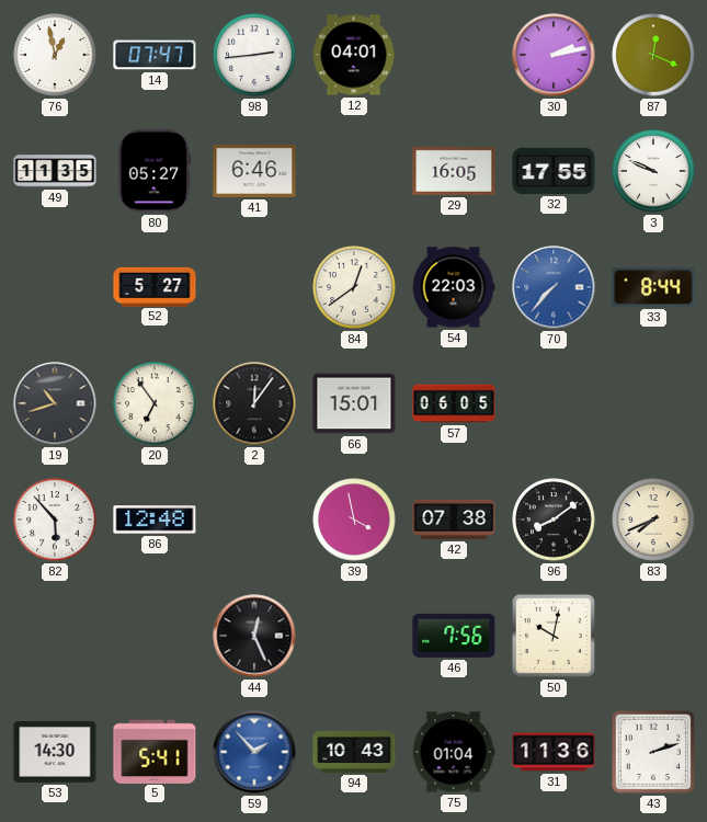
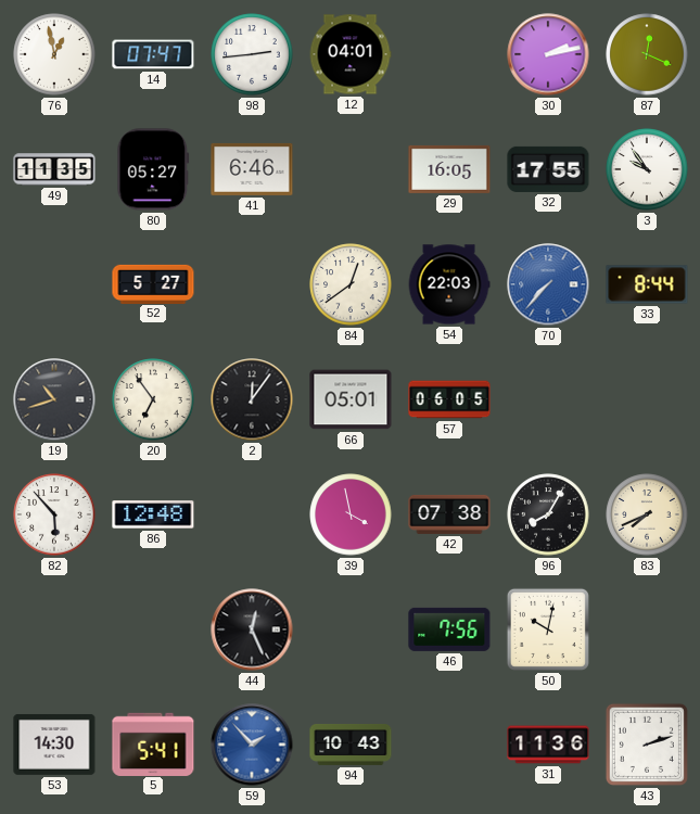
3: 9:49 -> 9:54
66: 15:01 -> 05:01
96: 8:09 -> 8:05
75: 01:04 -> none
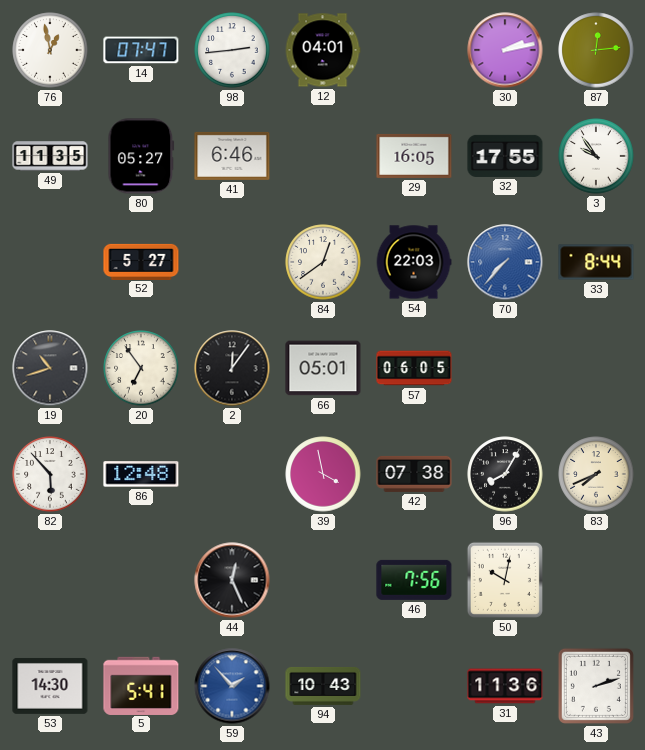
87: 12:19 -> 12:14
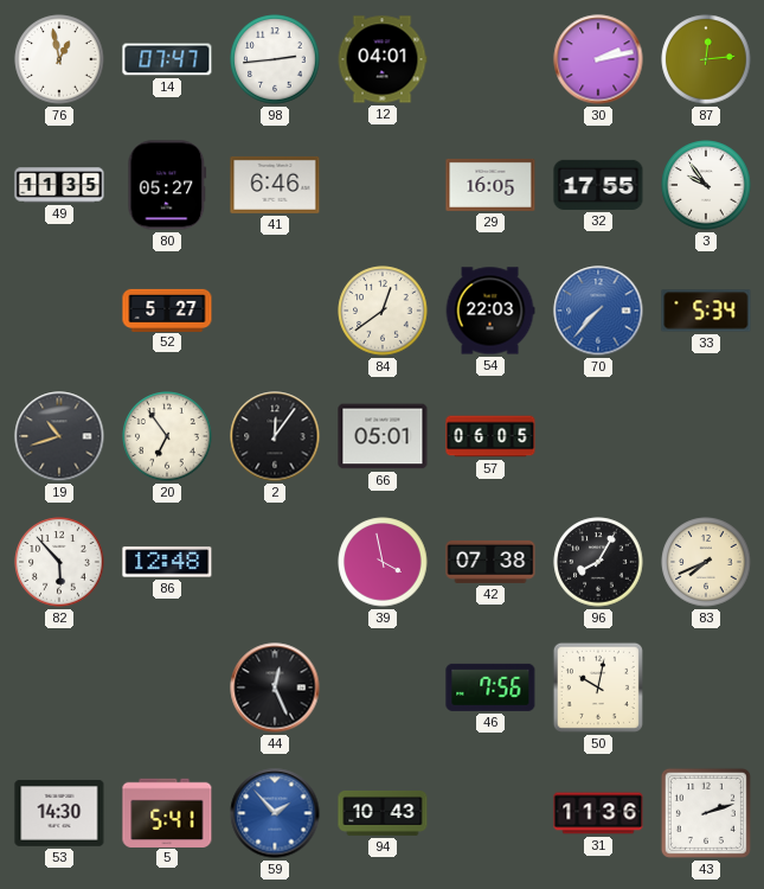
33: 8:44 -> 5:34
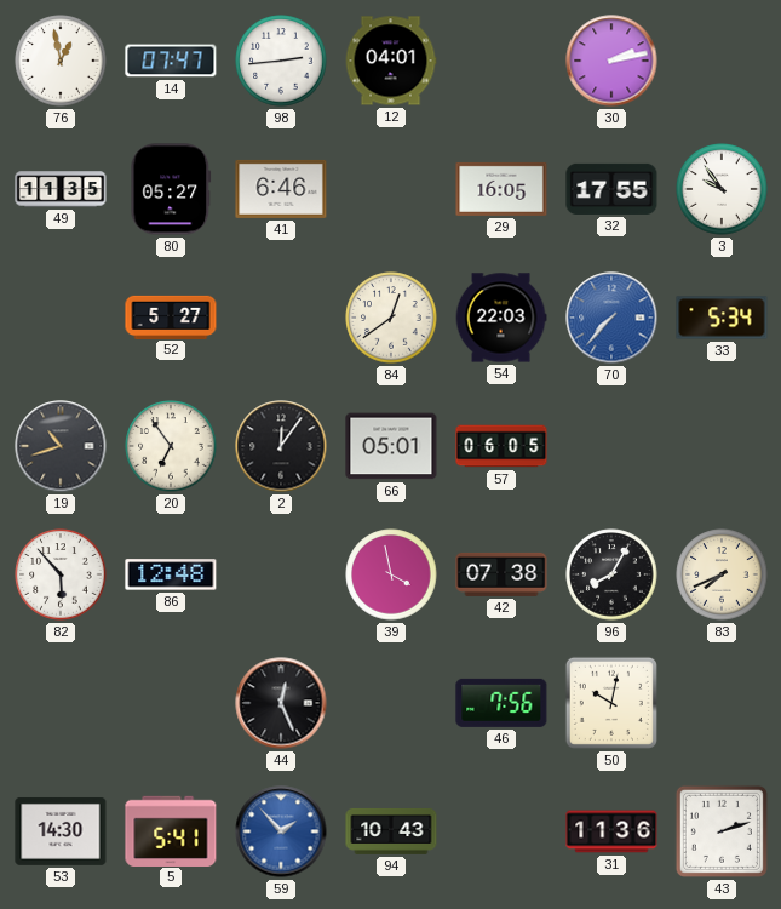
87: 12:14 -> none
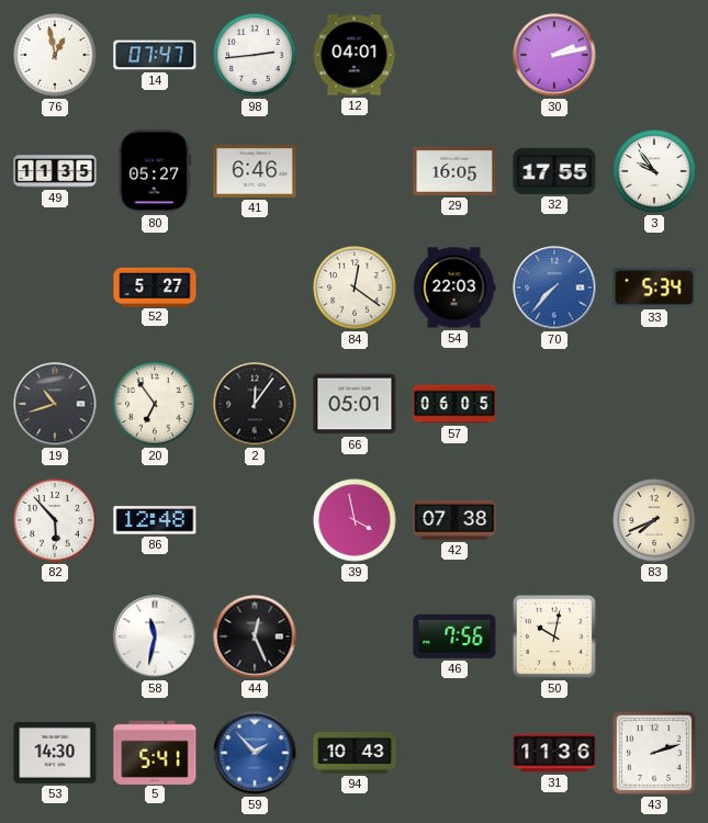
84: 12:39 -> 12:21
96: 8:05 -> none
58: none -> 11:32
